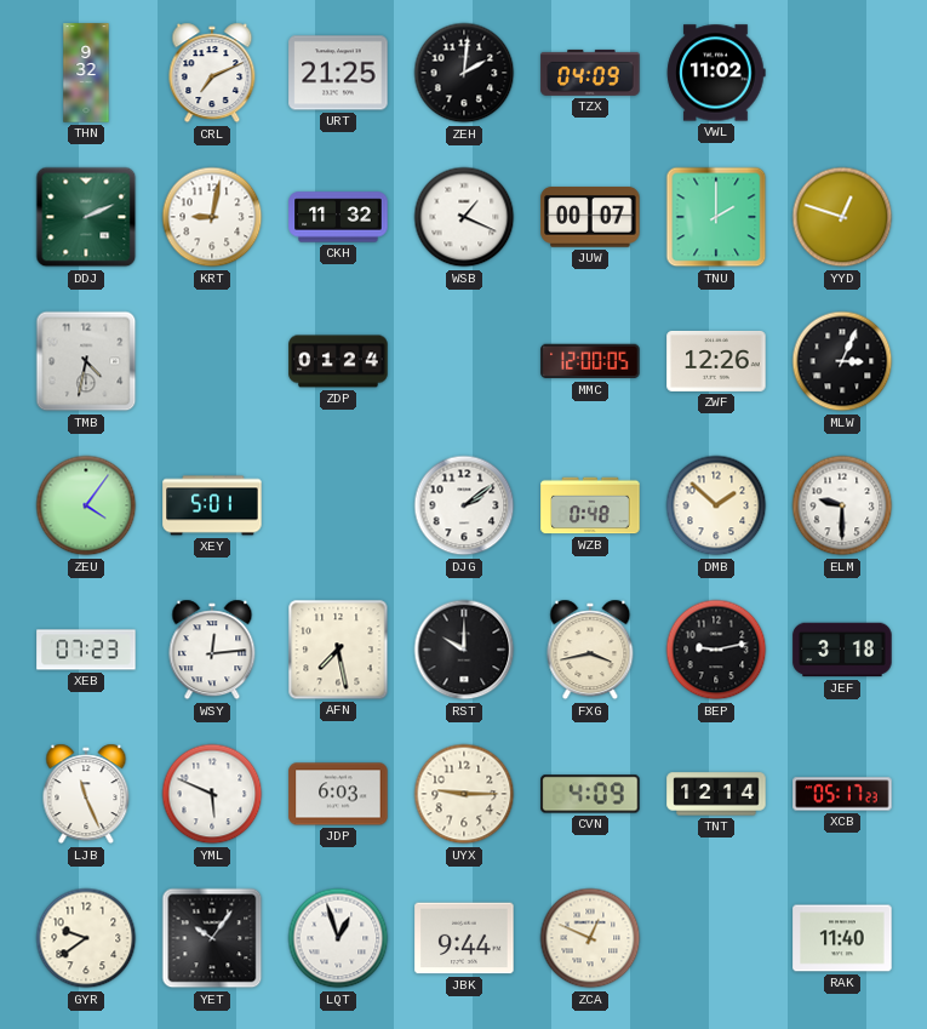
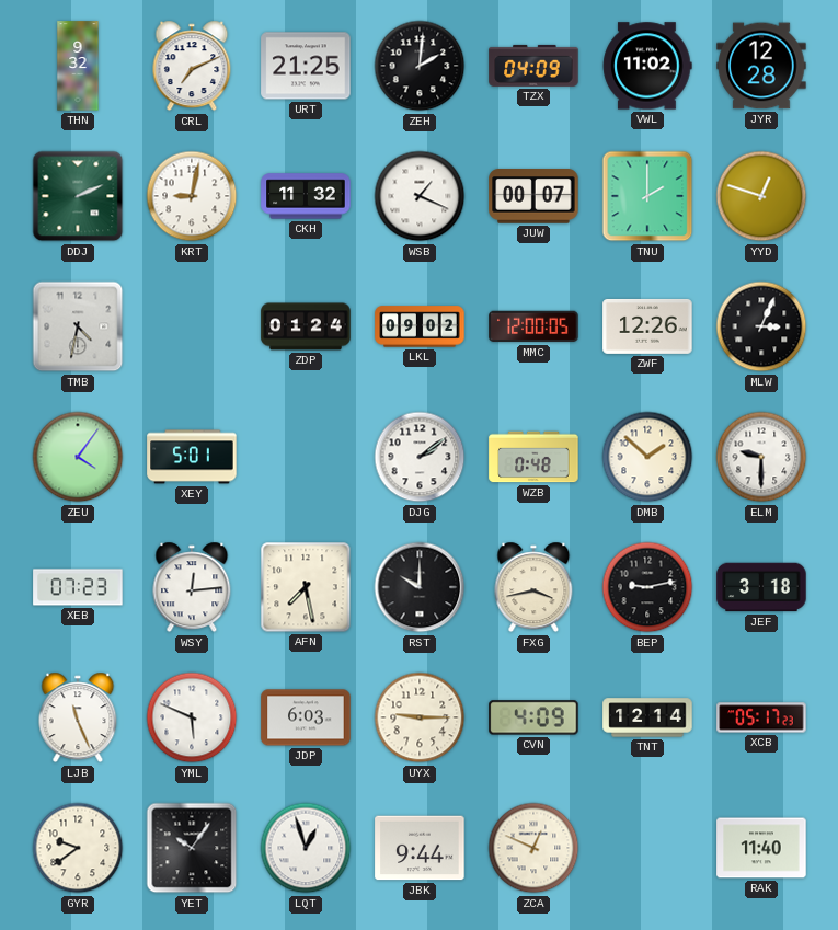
JYR: none -> 12:28
LKL: none -> 09:02
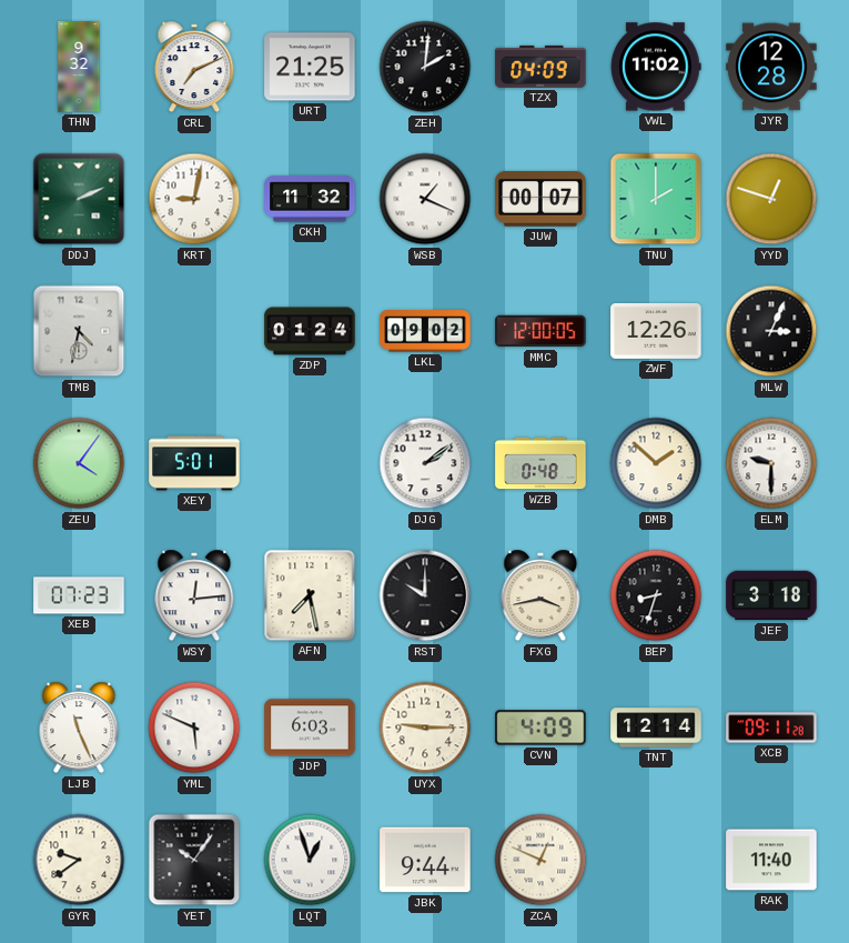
BEP: 9:13 -> 8:33
XCB: 05:17 -> 09:11
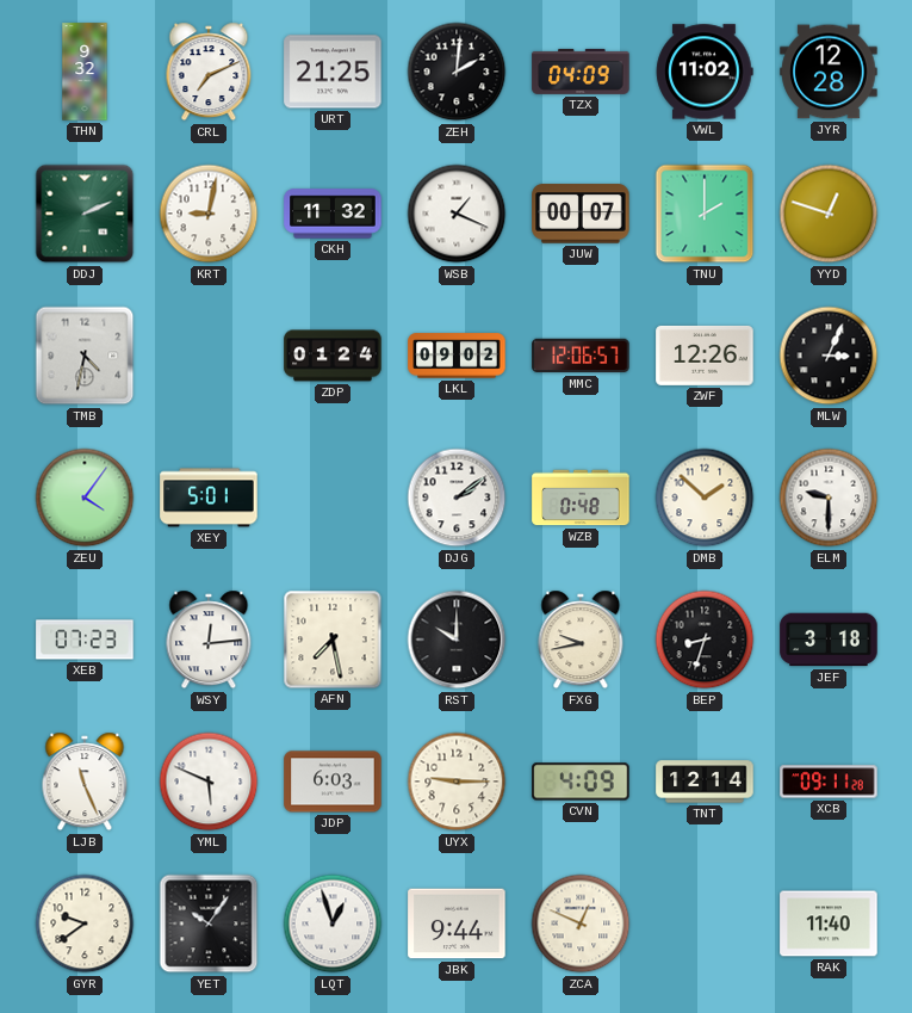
MMC: 12:00 -> 12:06
FXG: 3:43 -> 9:43
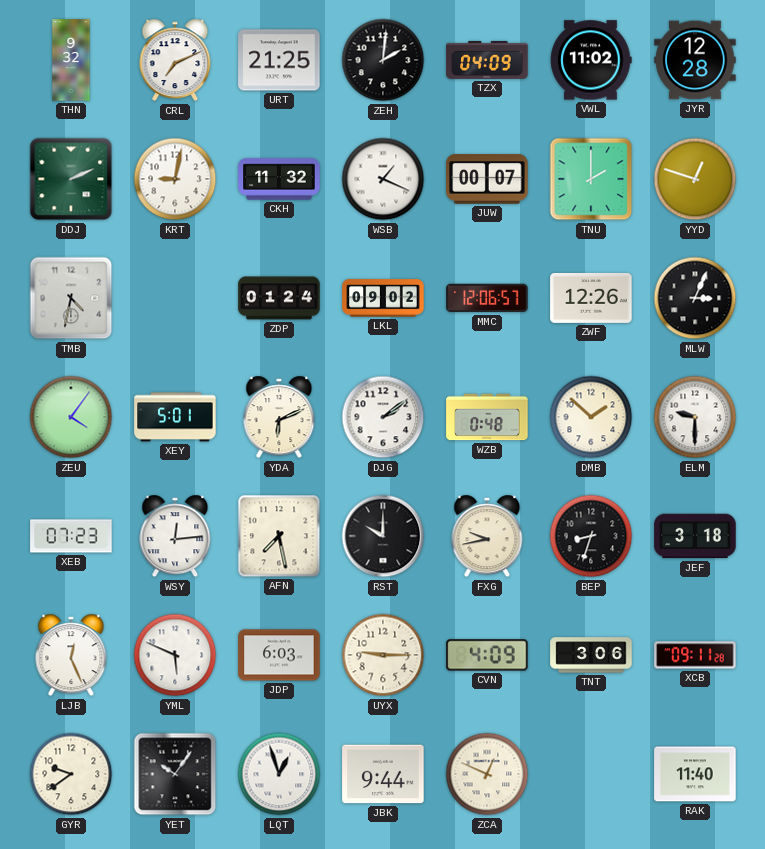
YDA: none -> 6:11
LJB: 11:26 -> 12:26
TNT: 12:14 -> 3:06
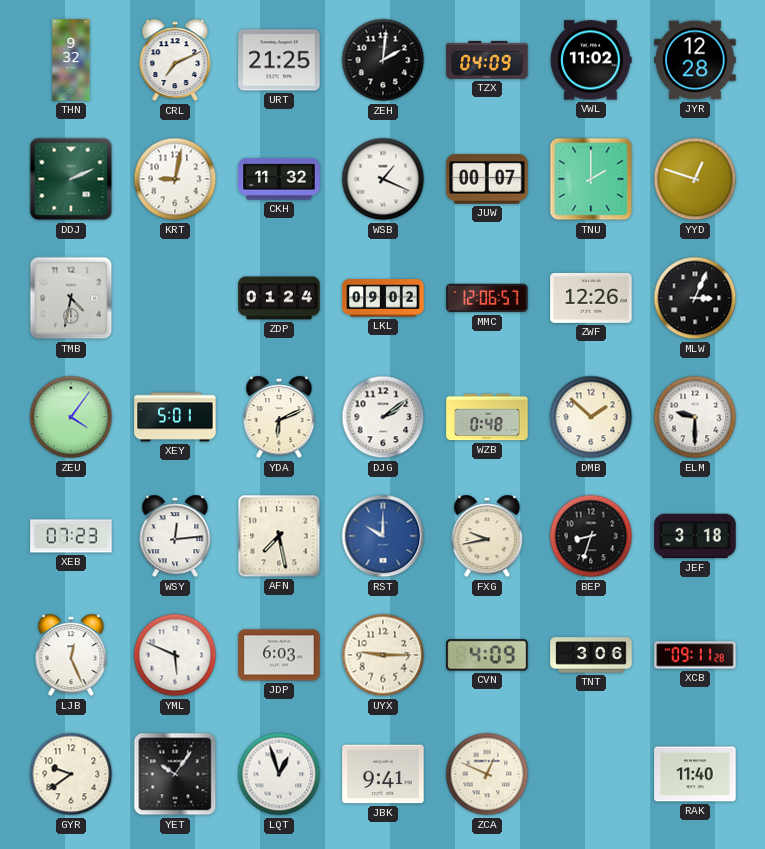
RST dial: black -> blue
JBK: 9:44 -> 9:41
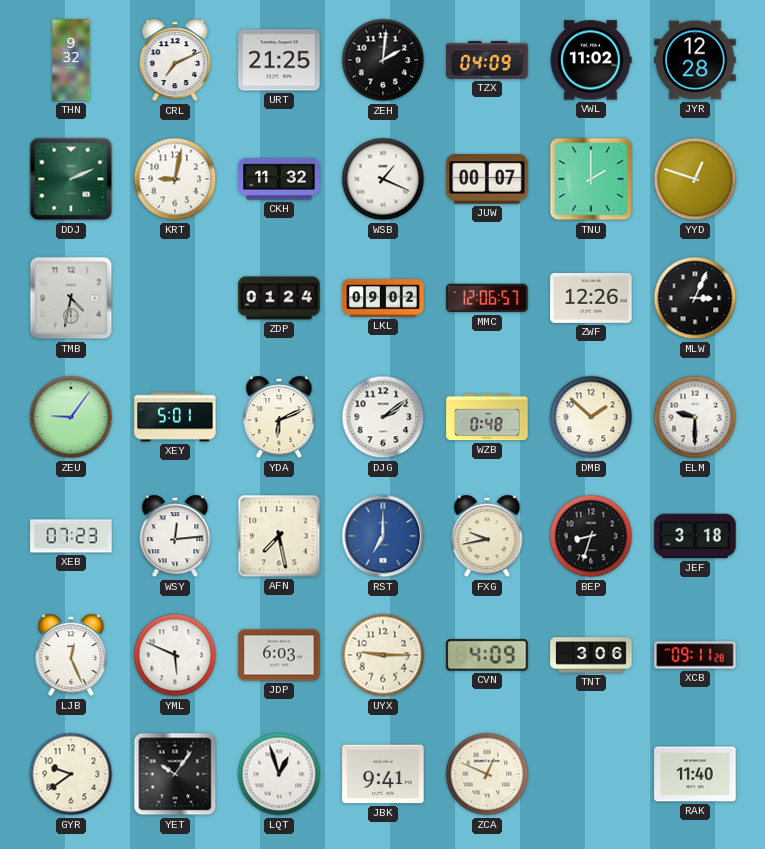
ZEU: 4:06 -> 9:06
RST: 10:00 -> 7:00
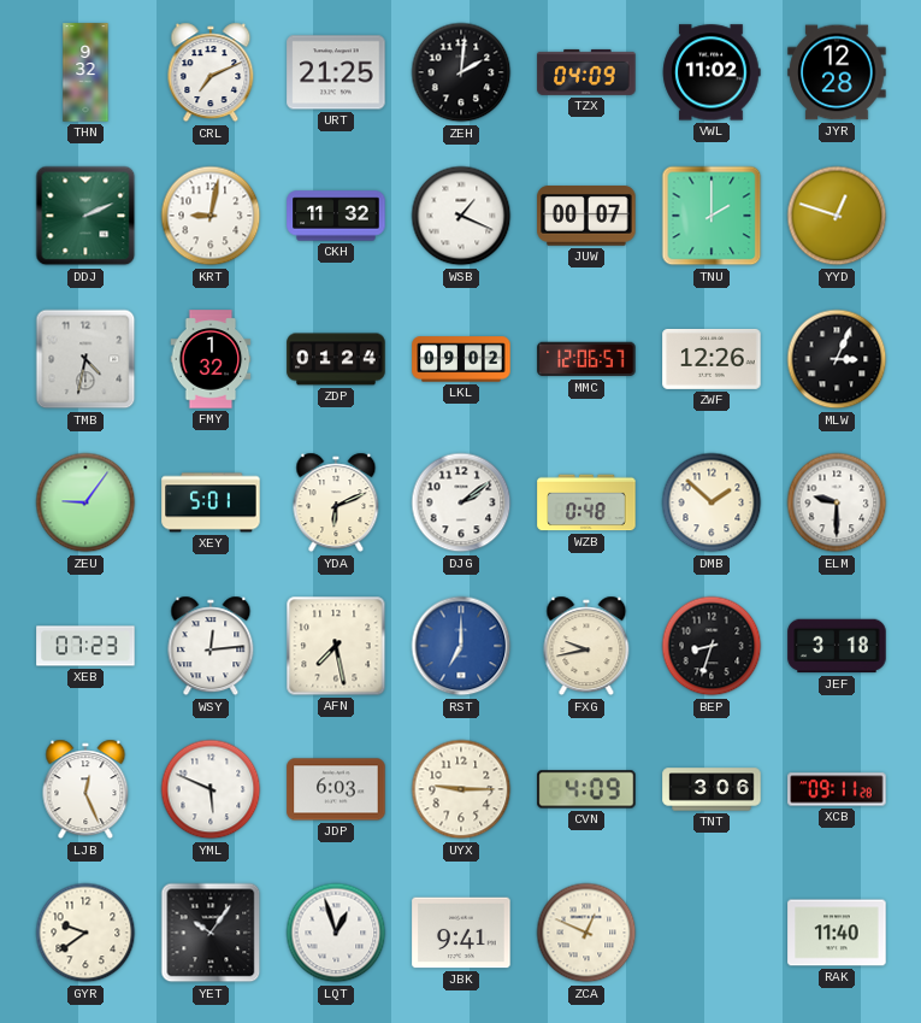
FMY: none -> 1:32
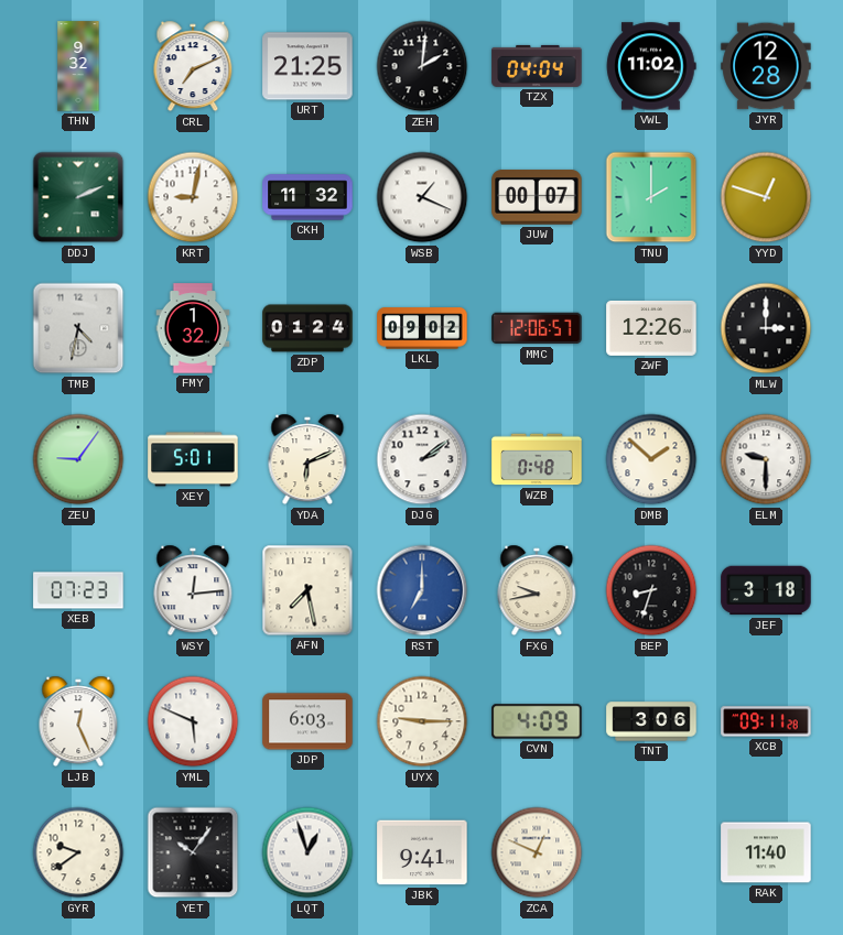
TZX: 04:09 -> 04:04
MLW: 3:04 -> 3:00
